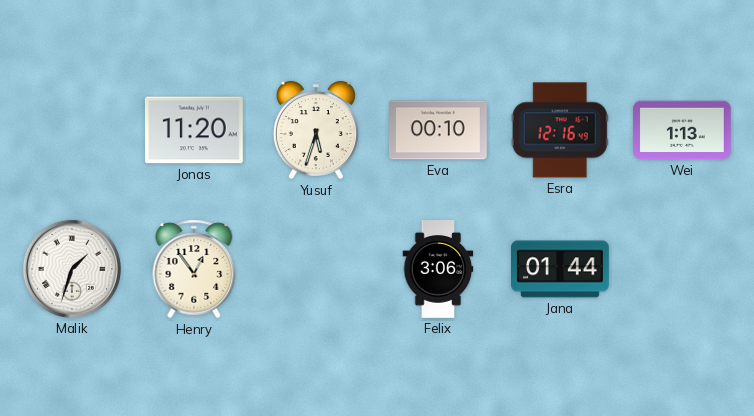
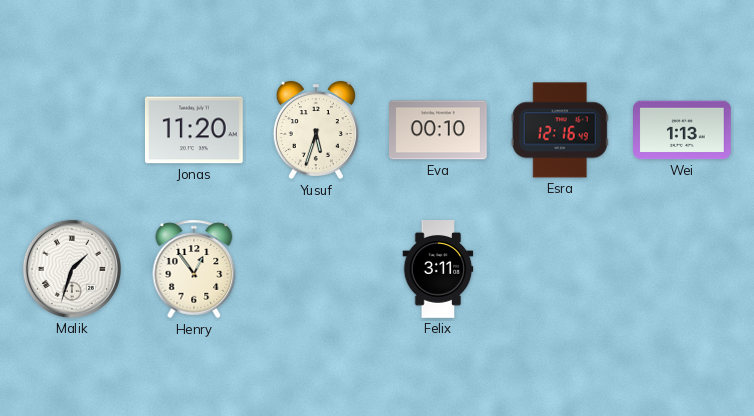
Felix: 3:06 -> 3:11
Jana: 01:44 -> none
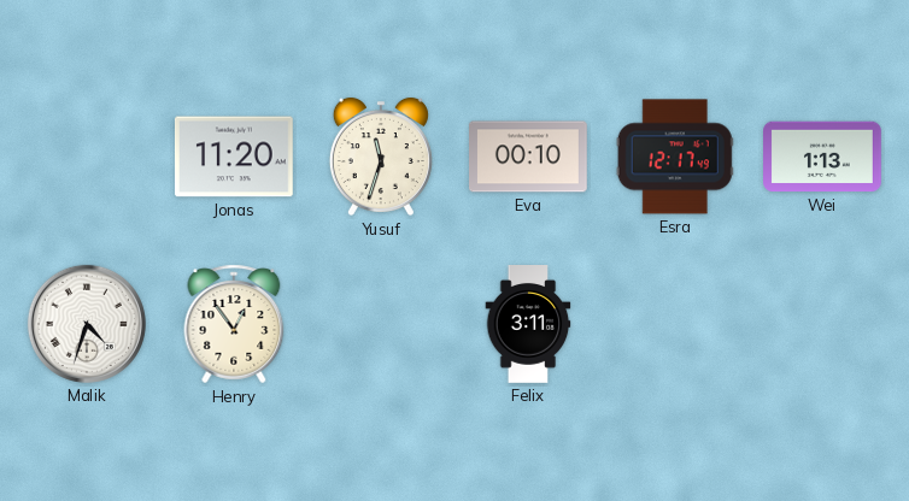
Yusuf: 5:33 -> 11:33
Esra: 12:16 -> 12:17
Malik: 1:33 -> 4:33
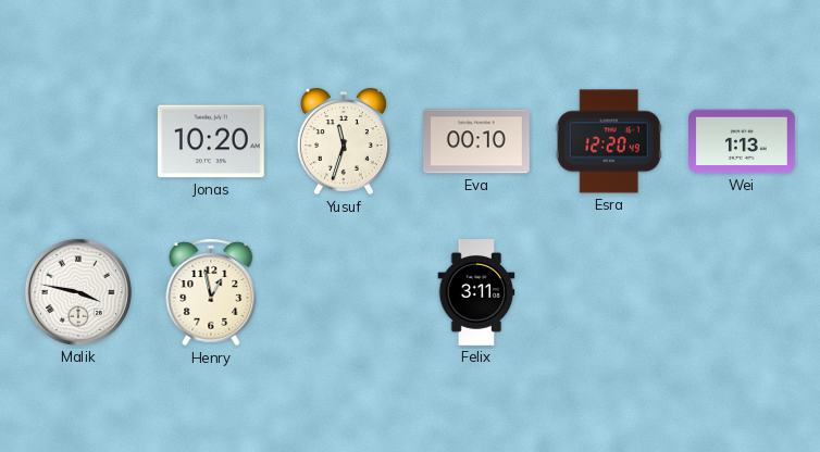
Jonas: 11:20 -> 10:20
Esra: 12:17 -> 12:20
Malik: 4:33 -> 3:47
Henry: 12:54 -> 12:58
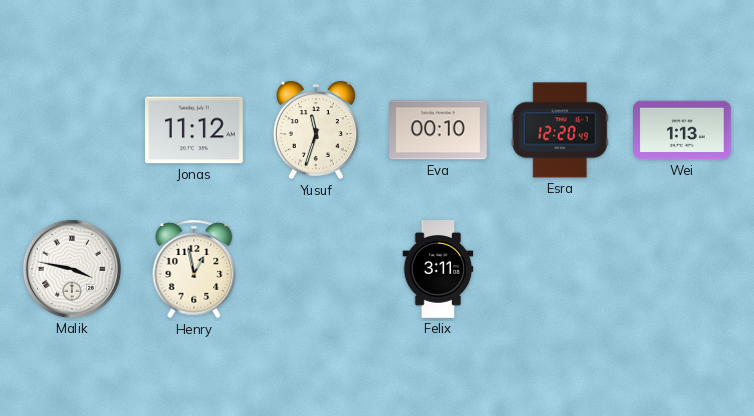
Jonas: 10:20 -> 11:12
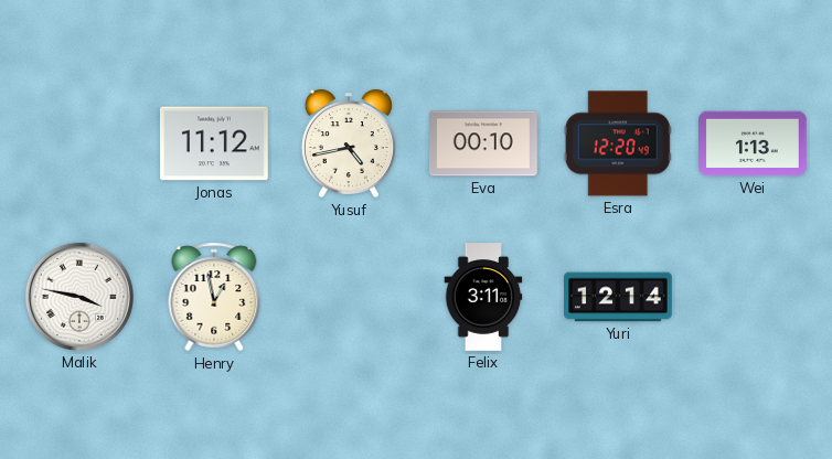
Yusuf: 11:33 -> 4:43
Yuri: none -> 12:14
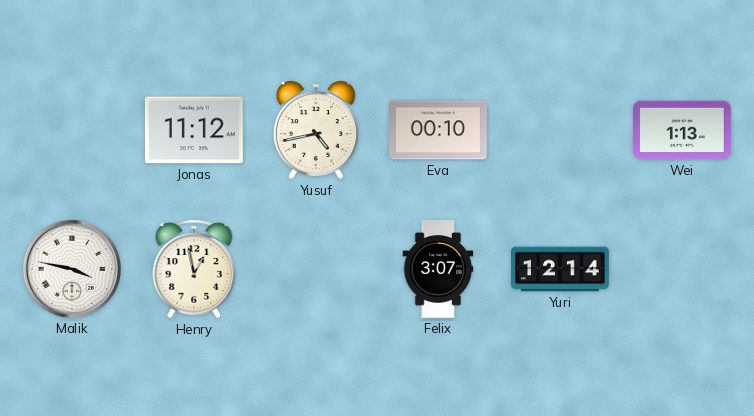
Esra: 12:20 -> none
Felix: 3:11 -> 3:07
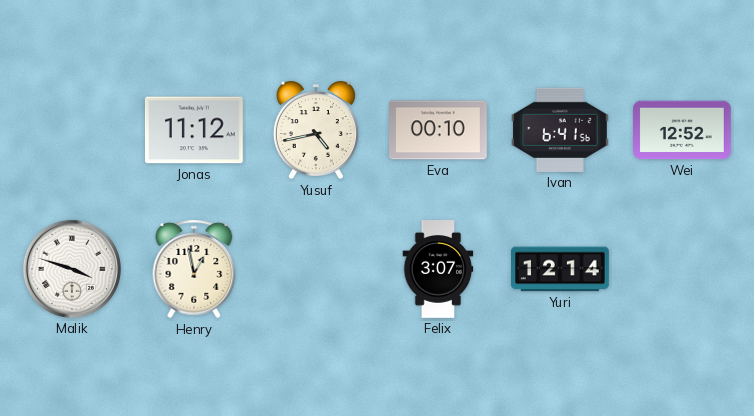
Ivan: none -> 6:41
Wei: 1:13 -> 12:52
Malik: 3:47 -> 3:48
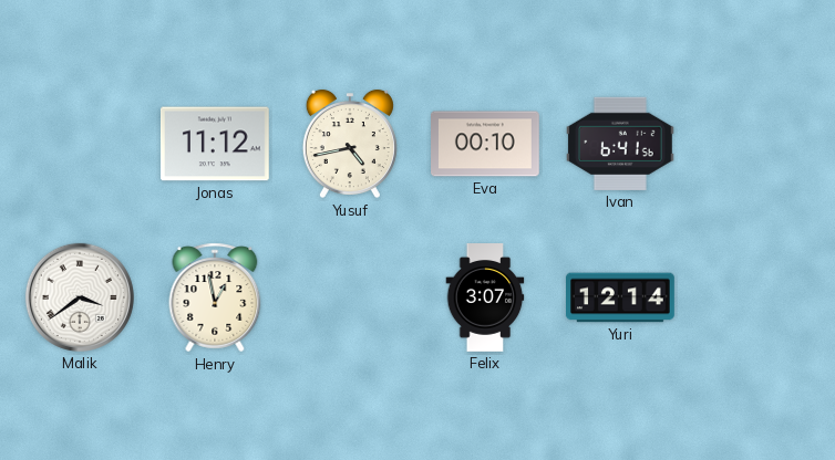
Wei: 12:52 -> none
Malik: 3:48 -> 3:39
